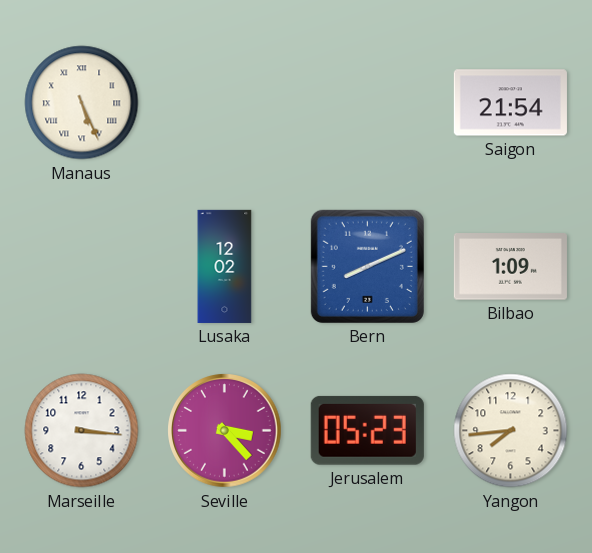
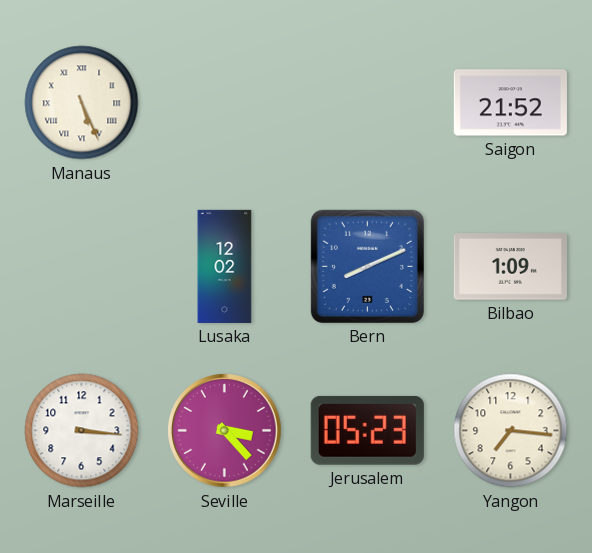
Saigon: 21:54 -> 21:52
Yangon: 7:44 -> 7:16
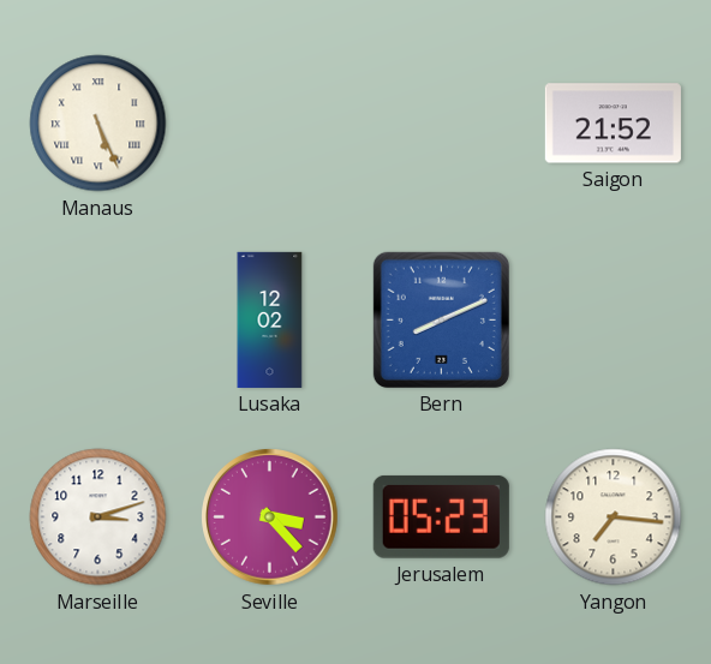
Bilbao: 1:09 -> none
Marseille: 3:16 -> 3:12
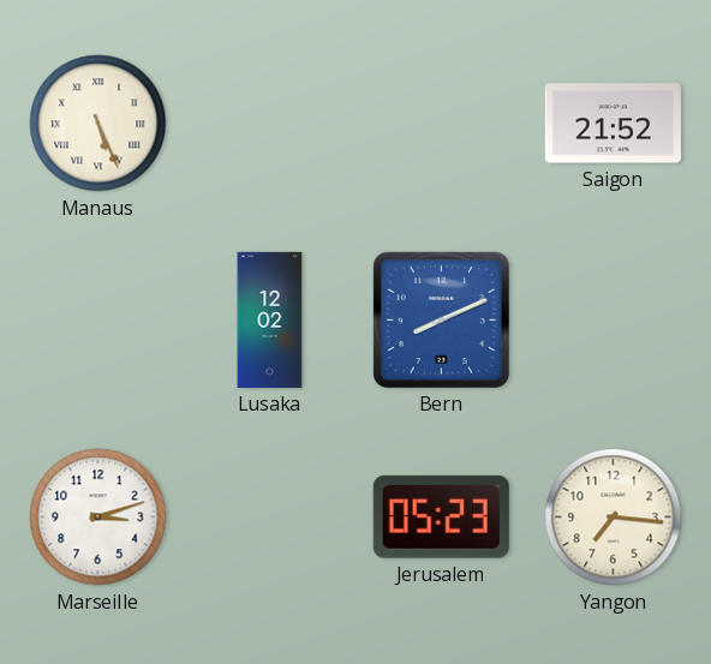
Seville: 3:23 -> none
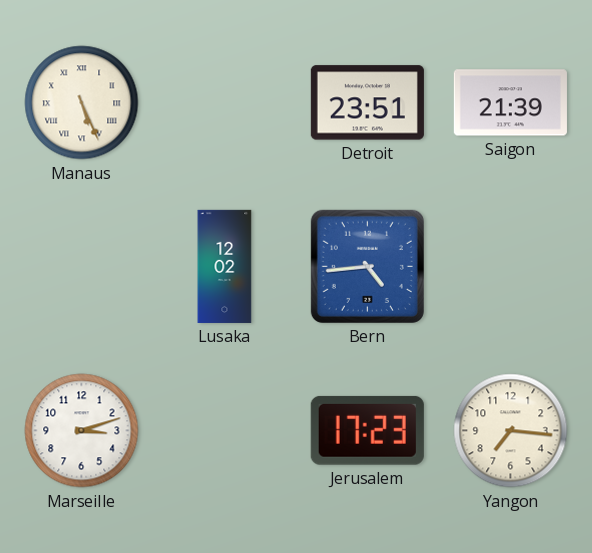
Detroit: none -> 23:51
Saigon: 21:52 -> 21:39
Bern: 8:11 -> 4:44
Jerusalem: 05:23 -> 17:23
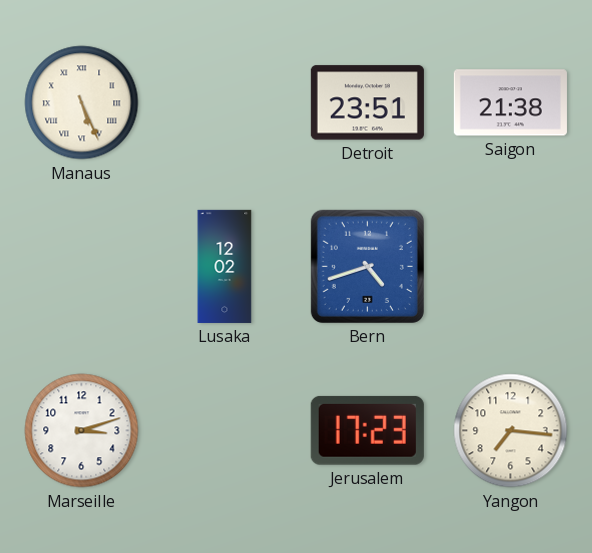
Saigon: 21:39 -> 21:38
Bern: 4:44 -> 4:42
